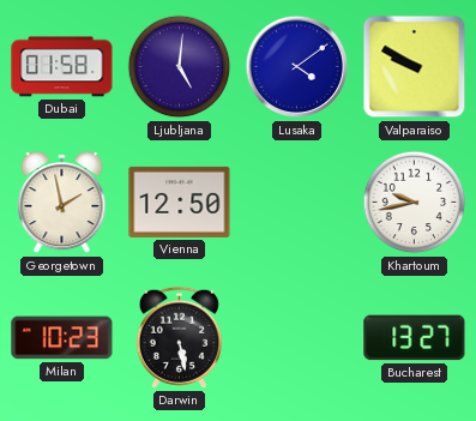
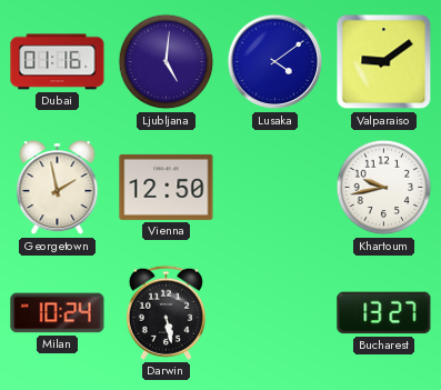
Dubai: 01:58 -> 01:16
Valparaiso: 9:50 -> 9:09
Milan: 10:23 -> 10:24
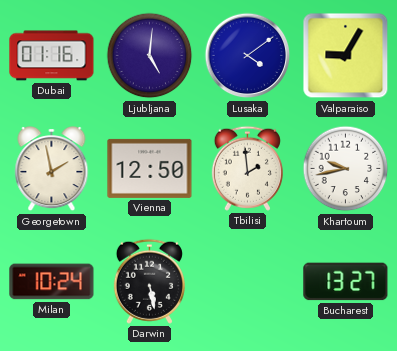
Valparaiso: 9:09 -> 9:05
Tbilisi: none -> 1:59
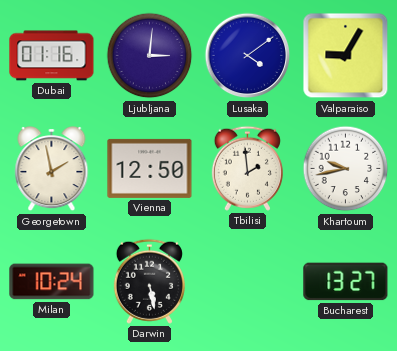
Ljubljana: 5:01 -> 3:01
